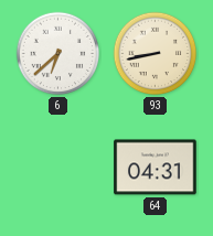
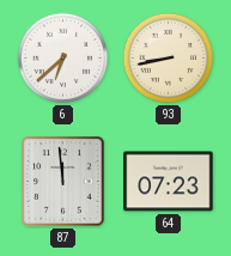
87: none -> 11:59
64: 04:31 -> 07:23
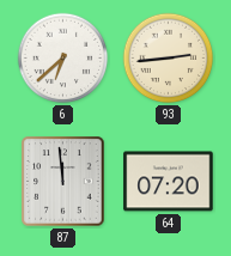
93: 8:43 -> 2:44
64: 07:23 -> 07:20
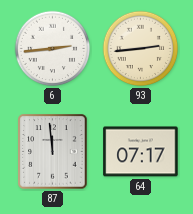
6: 6:38 -> 2:44
64: 07:20 -> 07:17
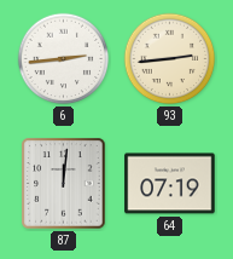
87: 11:59 -> 12:01
64: 07:17 -> 07:19
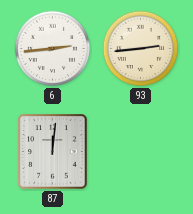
64: 07:19 -> none
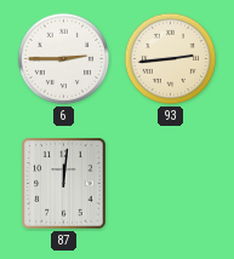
6: 2:44 -> 2:45
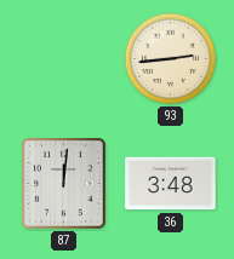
6: 2:45 -> none
36: none -> 3:48
